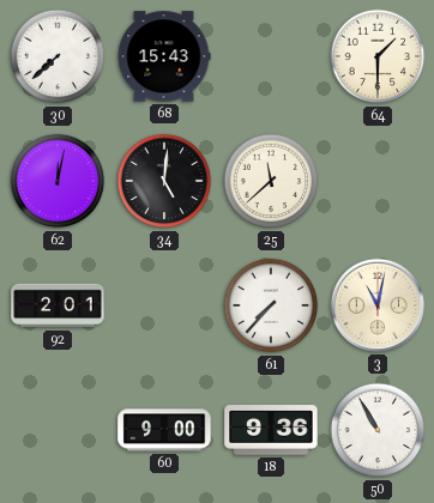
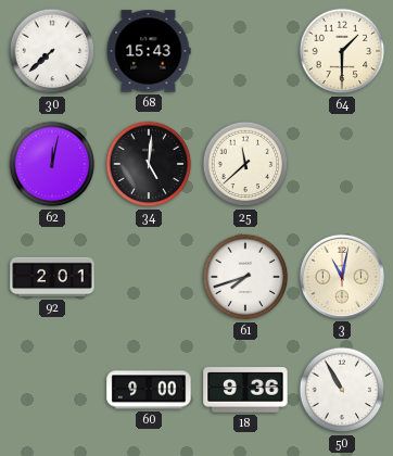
61: 7:37 -> 7:42
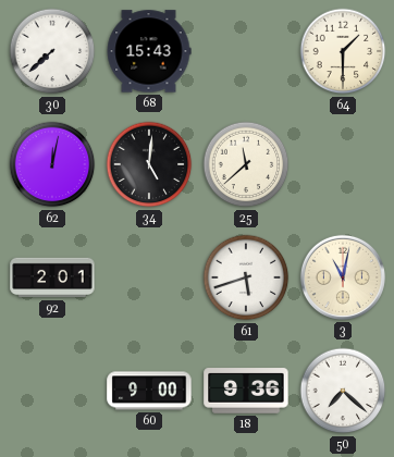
61: 7:42 -> 5:42
50: 10:55 -> 7:22
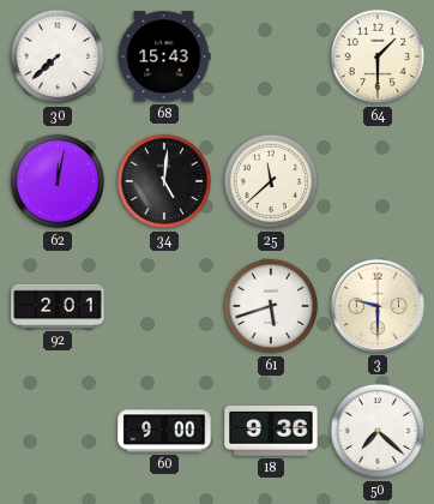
3: 11:02 -> 9:30
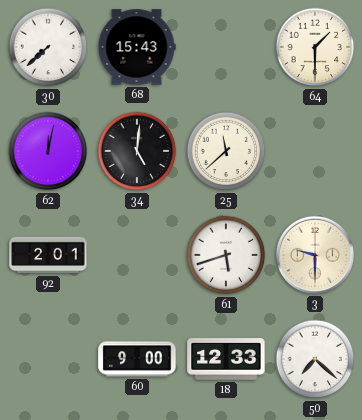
18: 9:36 -> 12:33
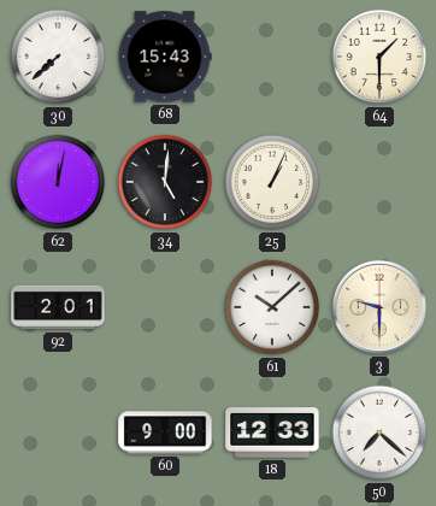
25: 11:38 -> 1:04
61: 5:42 -> 10:08
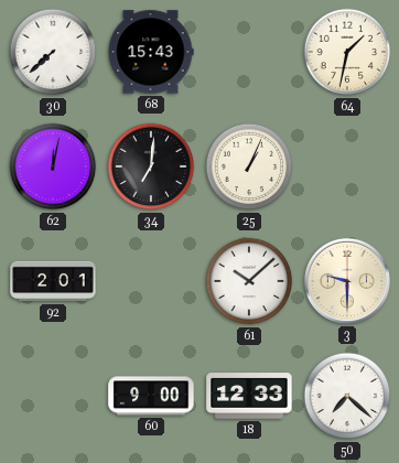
64: 1:30 -> 1:32
34: 5:01 -> 7:01
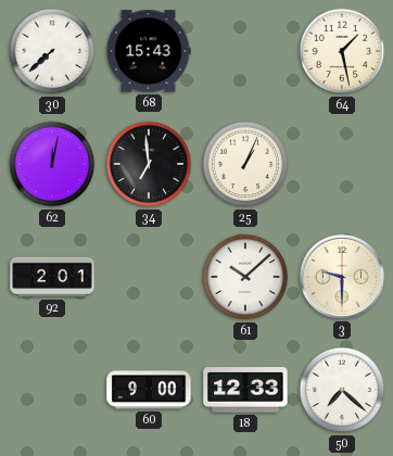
64: 1:32 -> 1:28
34: 7:01 -> 6:59
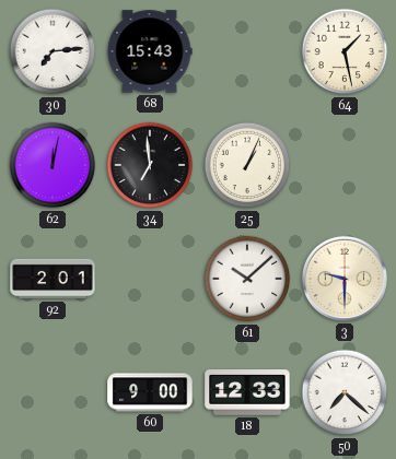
30: 7:38 -> 7:14
